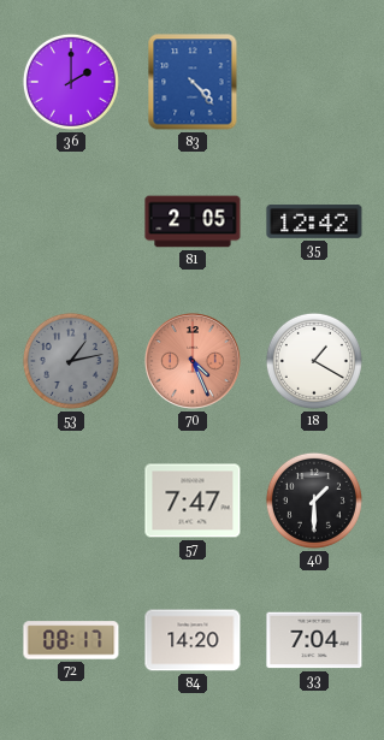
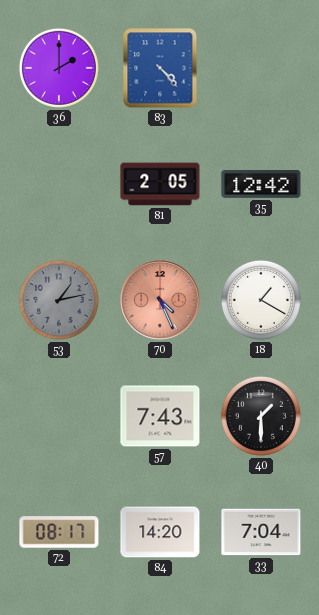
57: 7:47 -> 7:43
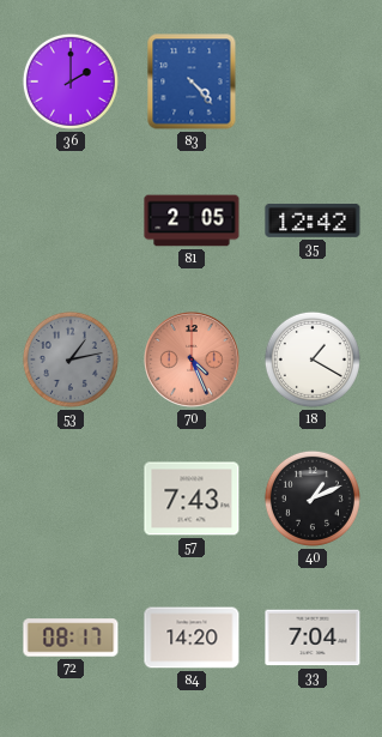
40: 1:30 -> 1:11
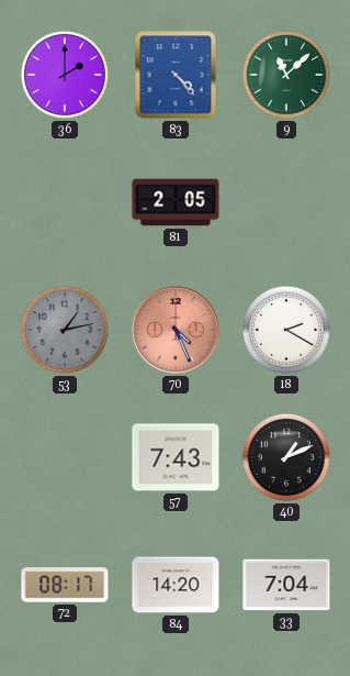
9: none -> 11:08
35: 12:42 -> none
18: 1:20 -> 2:20
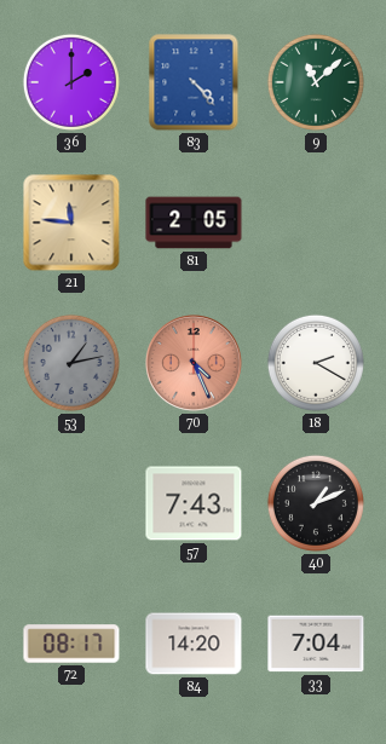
21: none -> 11:46
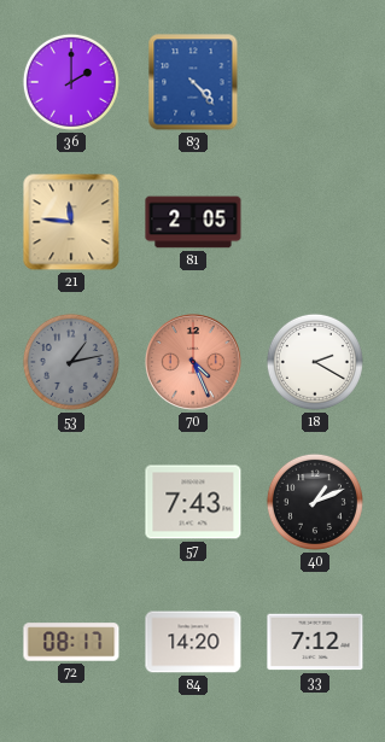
9: 11:08 -> none
33: 7:04 -> 7:12
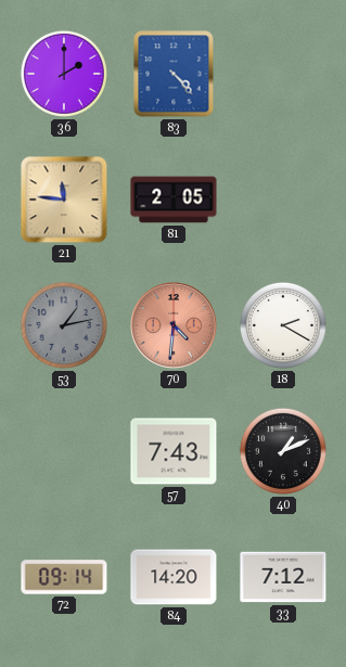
70: 4:26 -> 4:31
72: 08:17 -> 09:14
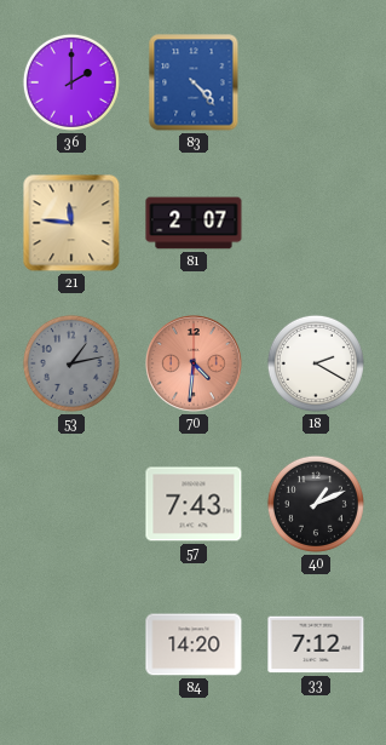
81: 2:05 -> 2:07
72: 09:14 -> none
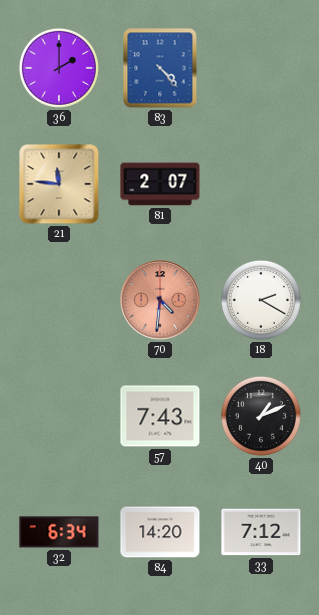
53: 1:13 -> none
32: none -> 6:34
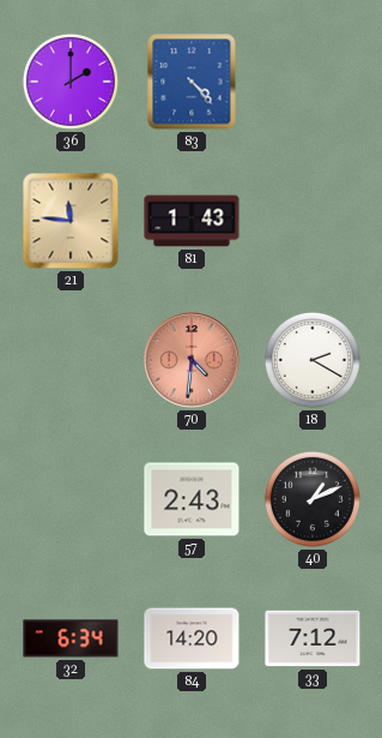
81: 2:07 -> 1:43
57: 7:43 -> 2:43
